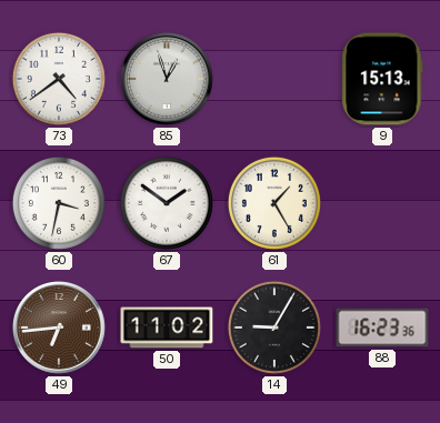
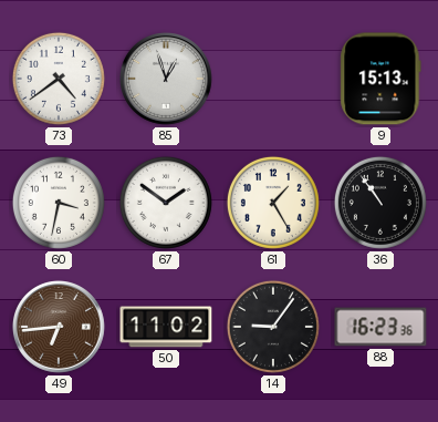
36: none -> 10:54
14: 9:05 -> 9:06
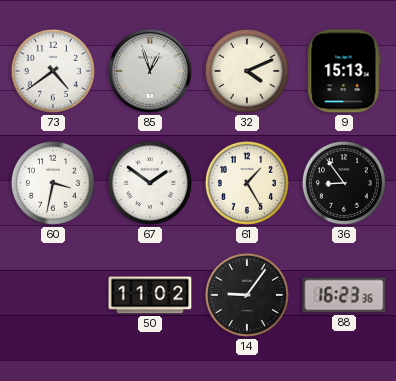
32: none -> 4:11
36: 10:54 -> 8:54
49: 6:44 -> none
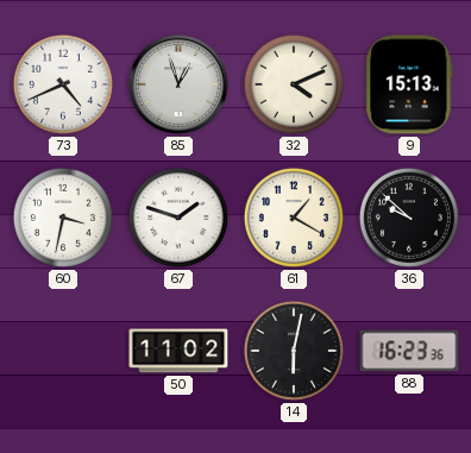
73: 4:39 -> 4:41
67: 1:51 -> 1:48
61: 1:25 -> 1:20
36: 8:54 -> 9:52
14: 9:06 -> 6:02
